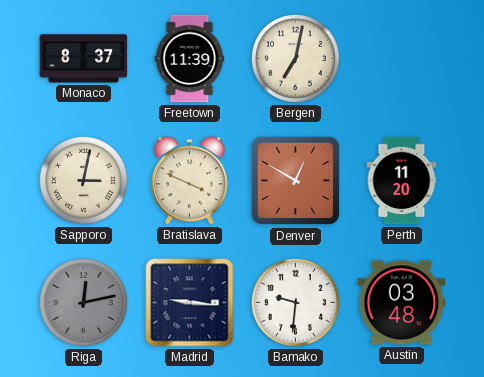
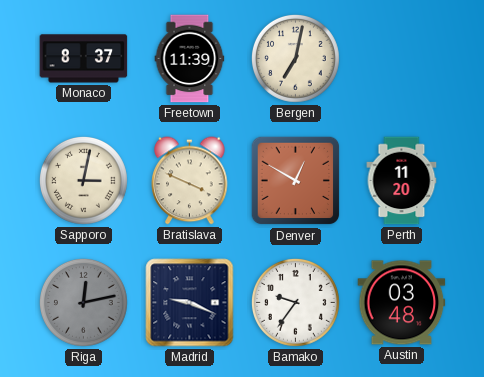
Madrid: 9:16 -> 9:19
Bamako: 9:31 -> 9:36
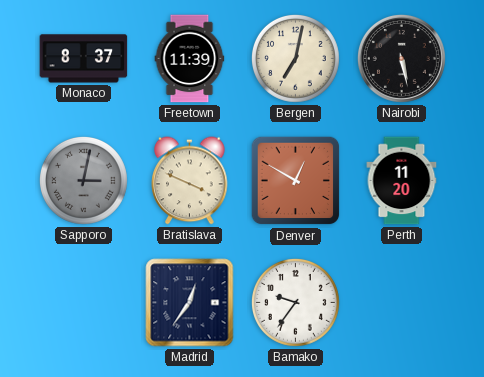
Nairobi: none -> 5:28
Sapporo dial: cream -> grey
Riga: 12:13 -> none
Madrid: 9:19 -> 12:36
Austin: 03:48 -> none
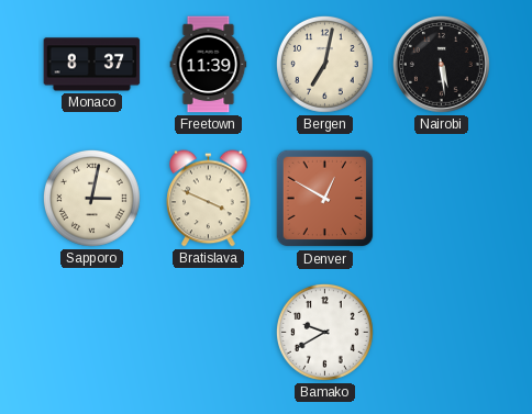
Nairobi: 5:28 -> 5:29
Sapporo dial: grey -> cream
Perth: 11:20 -> none
Madrid: 12:36 -> none
Bamako: 9:36 -> 9:40
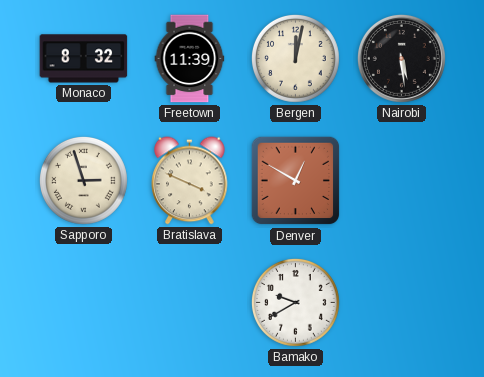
Monaco: 8:37 -> 8:32
Bergen: 7:02 -> 12:02
Sapporo: 3:02 -> 2:57
